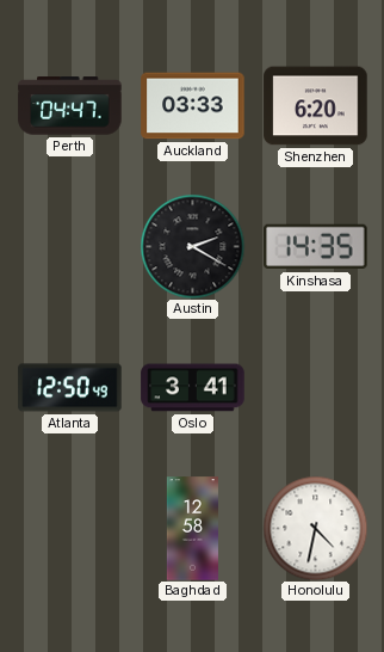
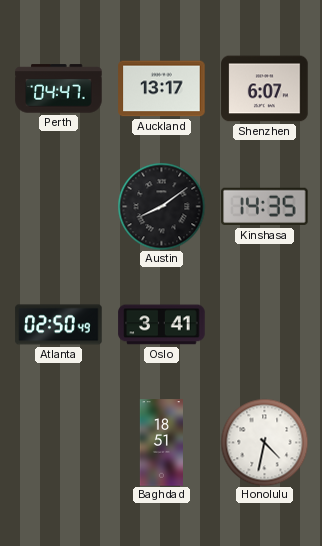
Auckland: 03:33 -> 13:17
Shenzhen: 6:20 -> 6:07
Austin: 2:20 -> 8:09
Atlanta: 12:50 -> 02:50
Baghdad: 12:58 -> 18:51
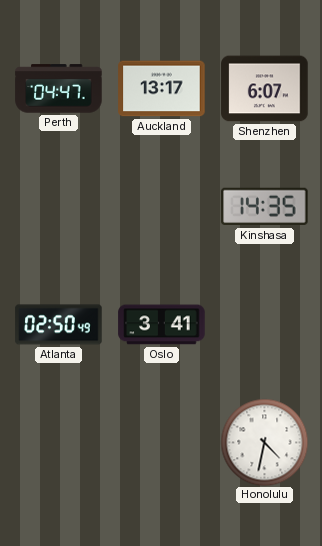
Austin: 8:09 -> none
Baghdad: 18:51 -> none
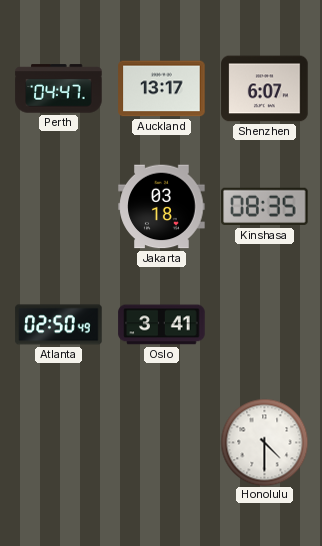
Jakarta: none -> 03:18
Kinshasa: 14:35 -> 08:35
Honolulu: 4:32 -> 4:30
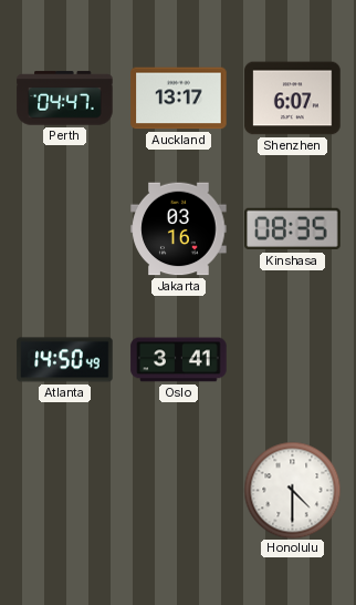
Jakarta: 03:18 -> 03:16
Atlanta: 02:50 -> 14:50
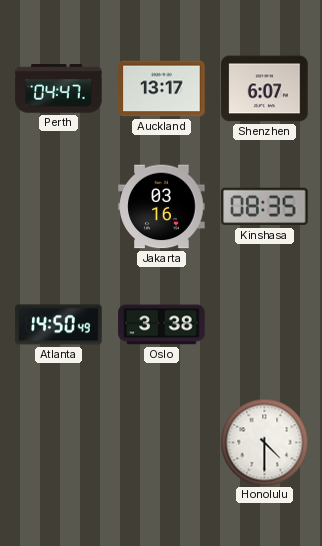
Oslo: 3:41 -> 3:38
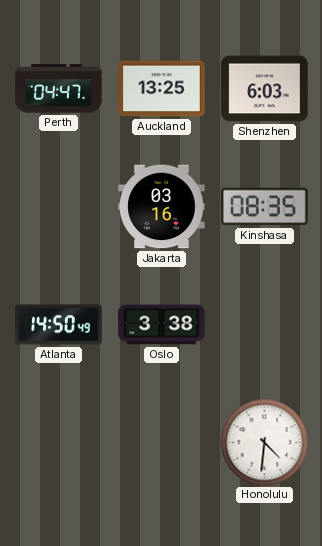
Auckland: 13:17 -> 13:25
Shenzhen: 6:07 -> 6:03
Honolulu: 4:30 -> 4:31
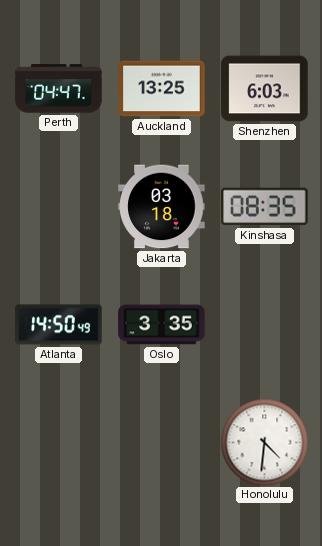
Jakarta: 03:16 -> 03:18
Oslo: 3:38 -> 3:35
